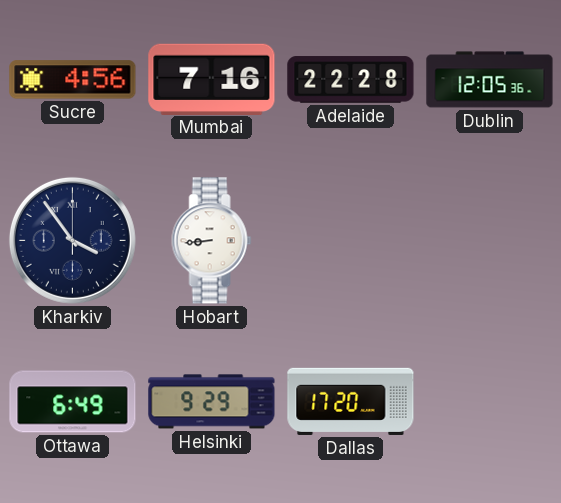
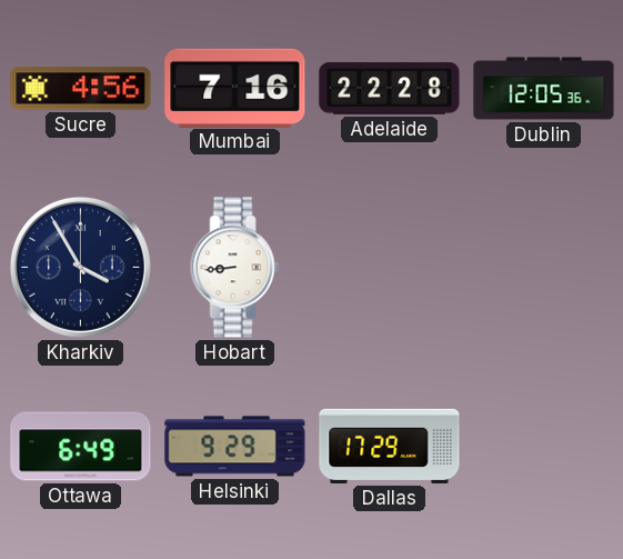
Kharkiv: 3:54 -> 3:55
Dallas: 17:20 -> 17:29
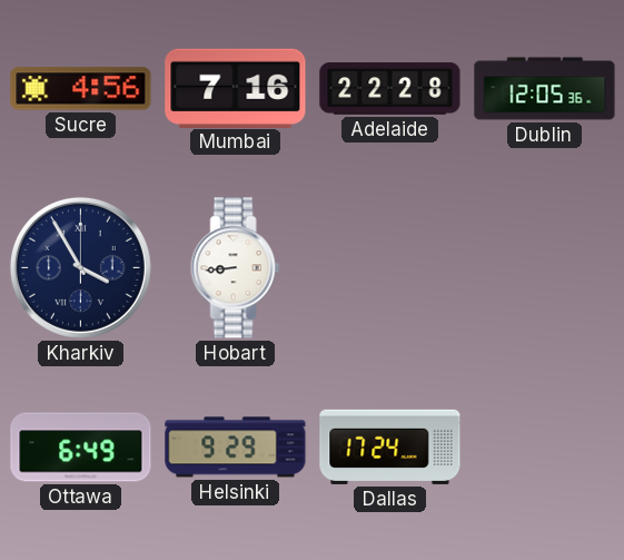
Dallas: 17:29 -> 17:24
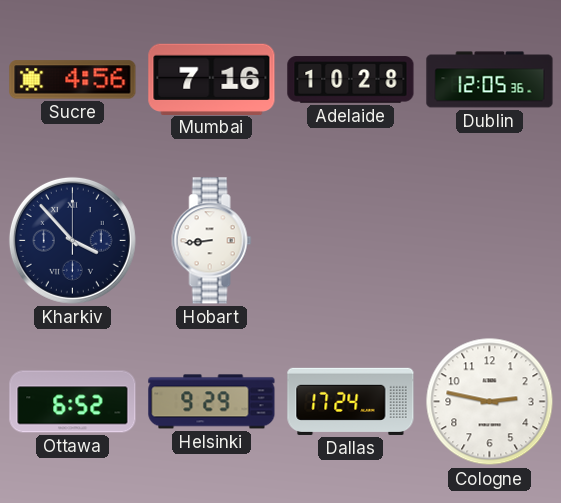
Adelaide: 22:28 -> 10:28
Kharkiv: 3:55 -> 3:53
Ottawa: 6:49 -> 6:52
Cologne: none -> 2:47
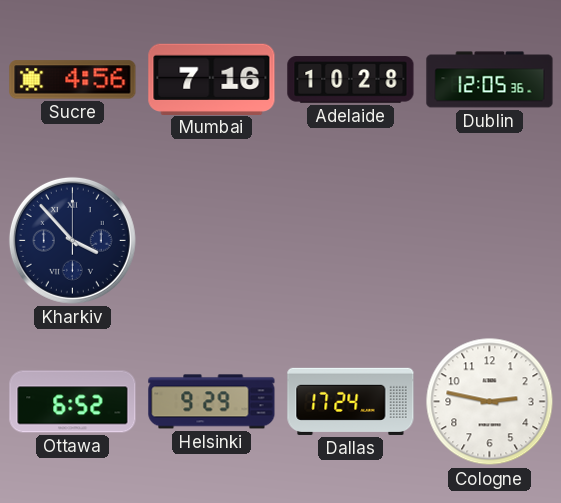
Hobart: 8:44 -> none
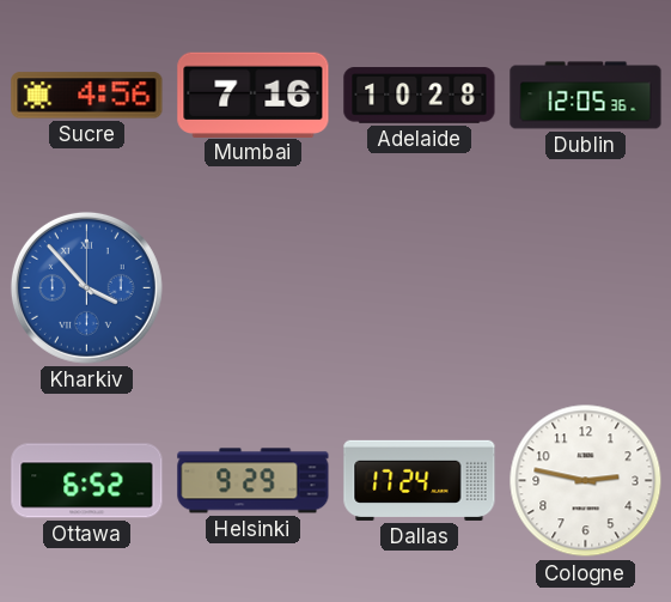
Kharkiv dial: navy -> blue
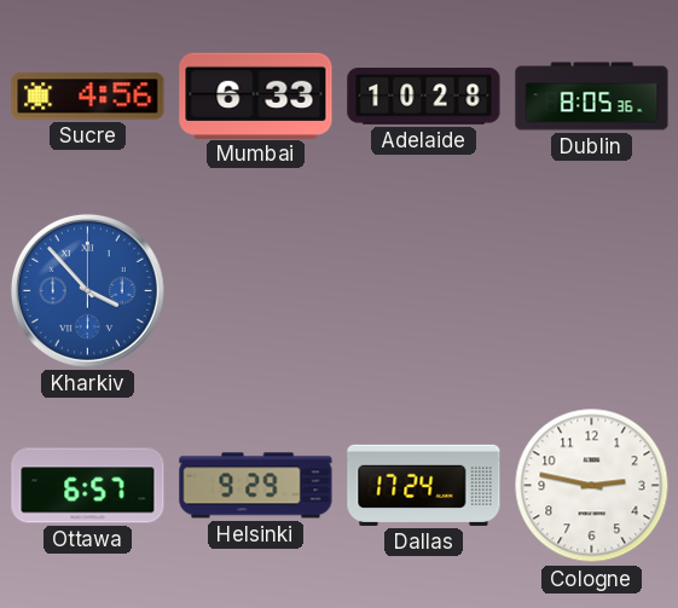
Mumbai: 7:16 -> 6:33
Dublin: 12:05 -> 8:05
Ottawa: 6:52 -> 6:57
